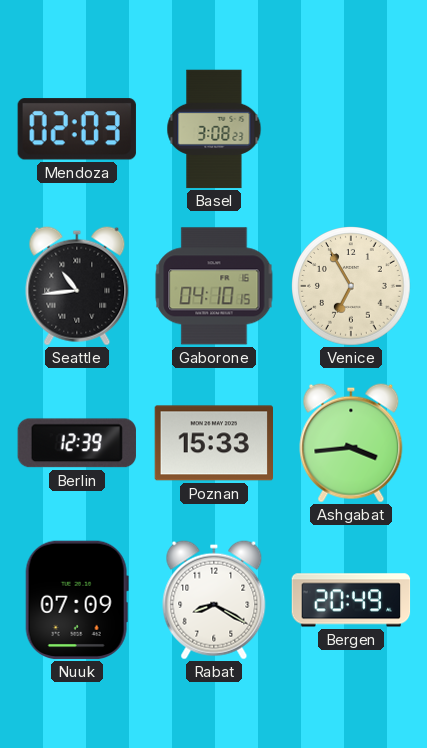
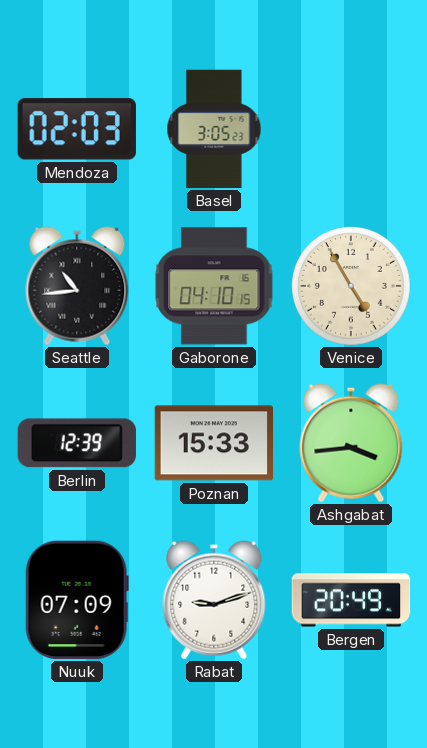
Basel: 3:08 -> 3:05
Venice: 6:55 -> 4:55
Rabat: 8:20 -> 9:12
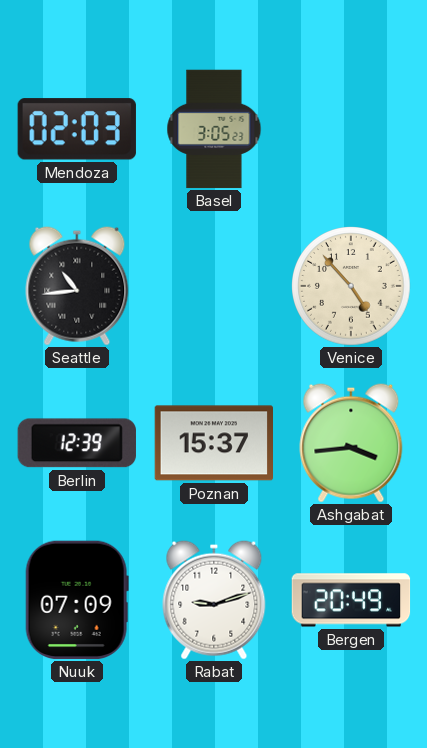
Gaborone: 04:10 -> none
Venice: 4:55 -> 4:53
Poznan: 15:33 -> 15:37
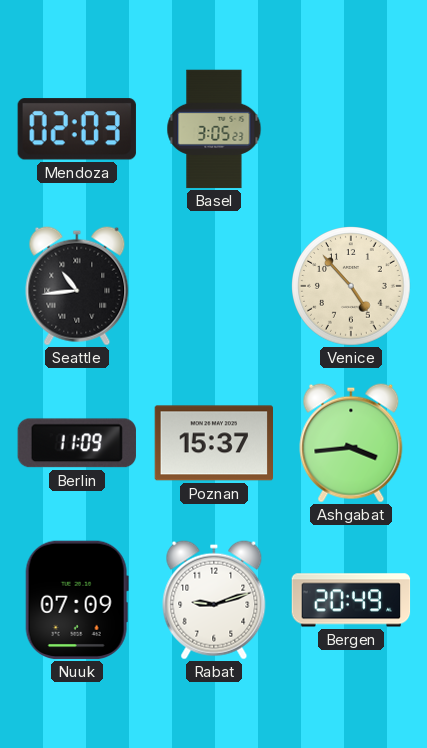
Berlin: 12:39 -> 11:09
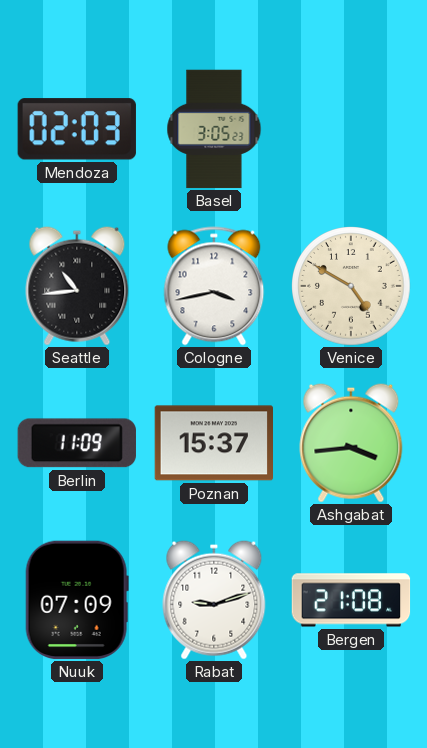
Cologne: none -> 3:43
Venice: 4:53 -> 4:50
Bergen: 20:49 -> 21:08
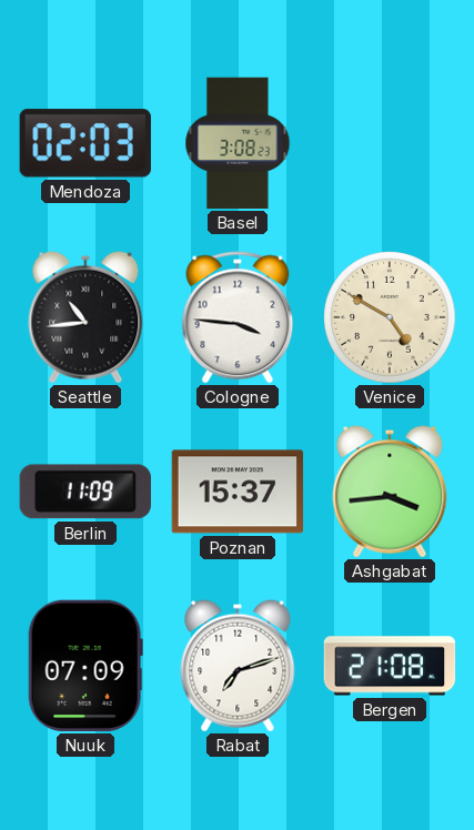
Basel: 3:05 -> 3:08
Cologne: 3:43 -> 3:46
Rabat: 9:12 -> 7:12
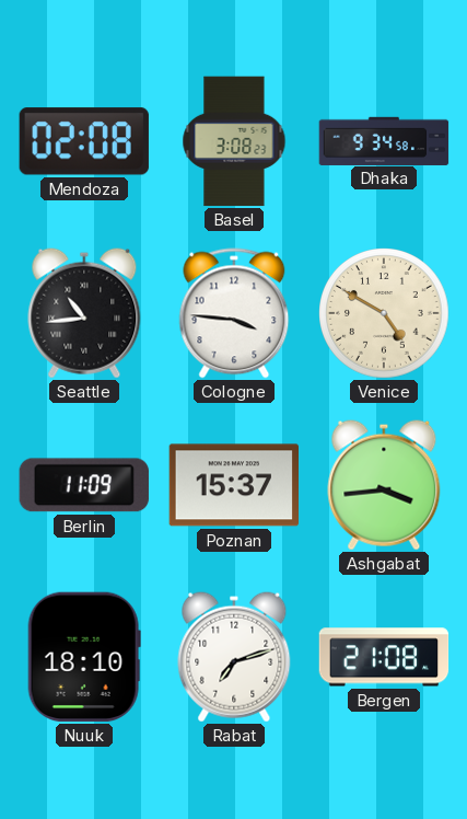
Mendoza: 02:03 -> 02:08
Dhaka: none -> 9:34
Nuuk: 07:09 -> 18:10
